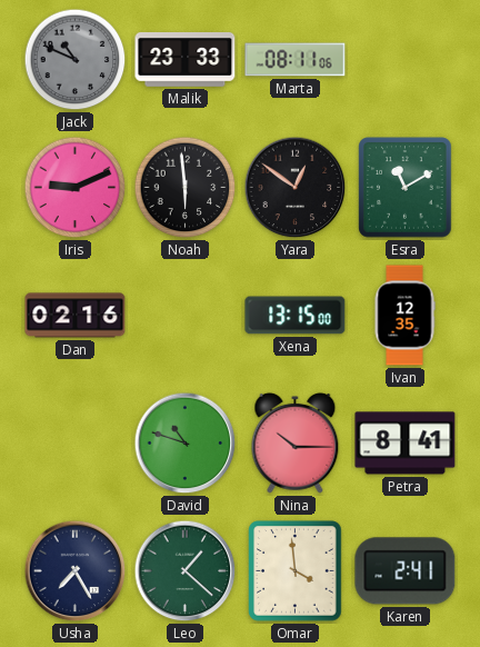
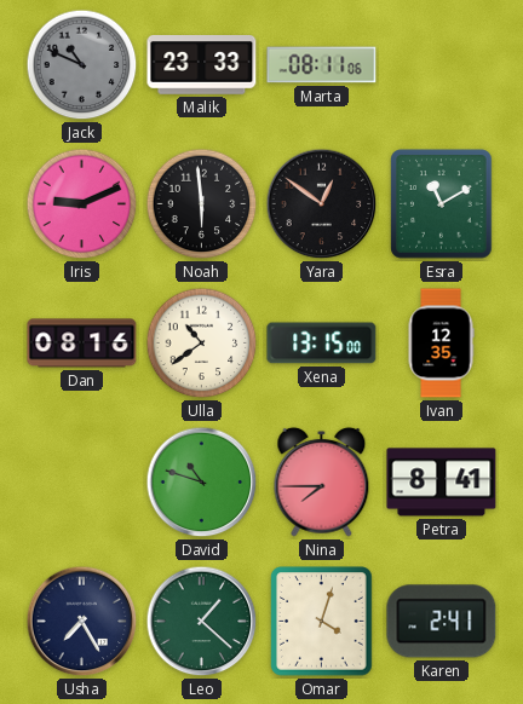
Dan: 02:16 -> 08:16
Ulla: none -> 10:39
Nina: 10:15 -> 7:45
Omar: 3:59 -> 4:03
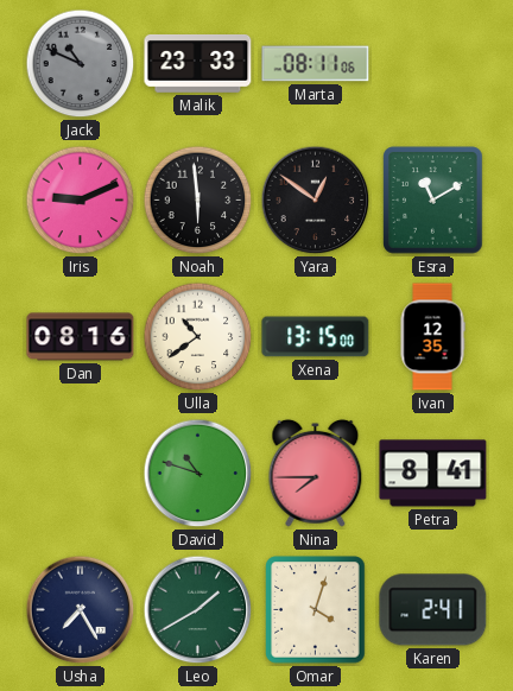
Leo: 1:22 -> 1:40
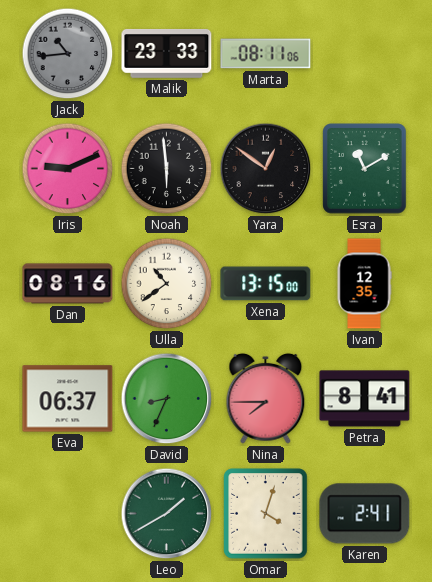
Jack: 10:49 -> 10:44
Eva: none -> 06:37
David: 10:48 -> 8:34
Usha: 7:25 -> none
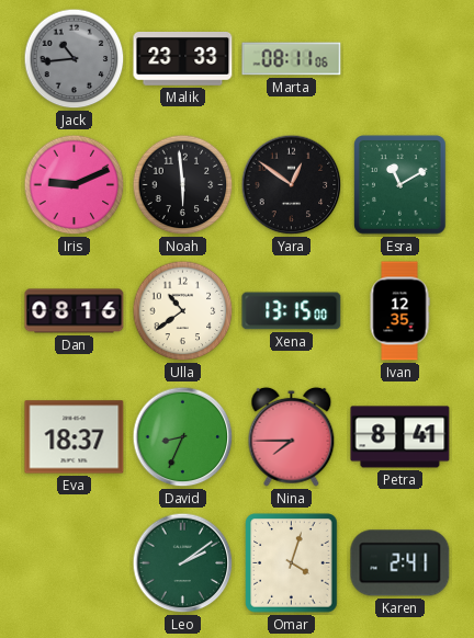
Eva: 06:37 -> 18:37
Leo: 1:40 -> 2:09
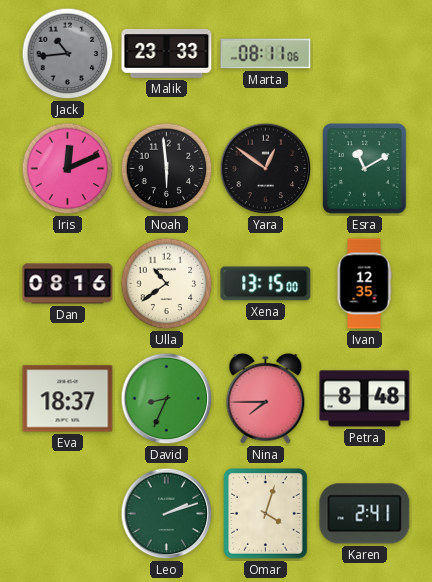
Iris: 9:11 -> 12:11
Petra: 8:41 -> 8:48
Leo: 2:09 -> 2:12
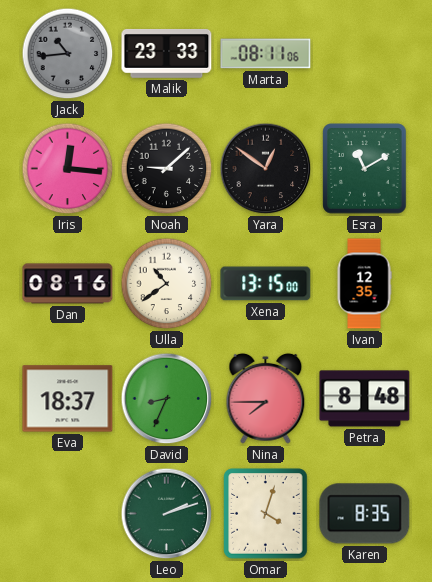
Iris: 12:11 -> 12:16
Noah: 5:59 -> 9:08
Karen: 2:41 -> 8:35
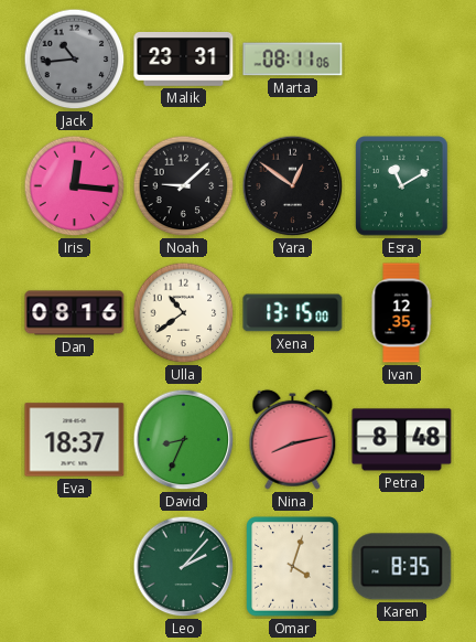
Malik: 23:33 -> 23:31
Nina: 7:45 -> 8:13
Leo: 2:12 -> 2:07
